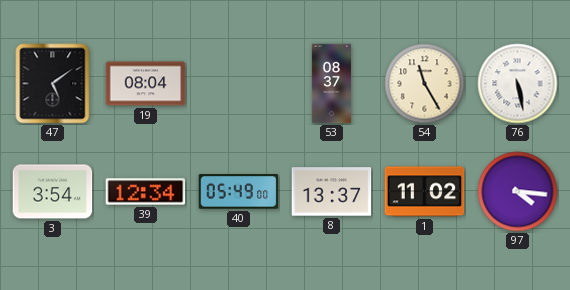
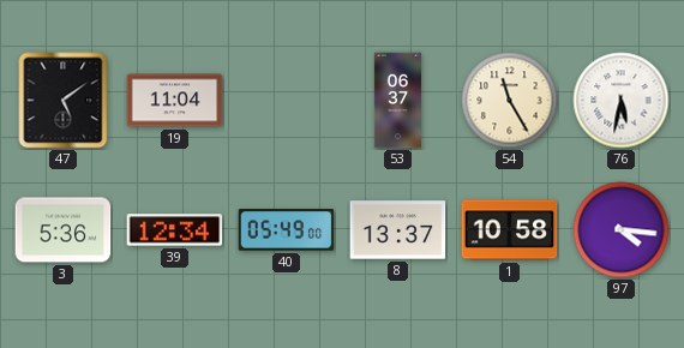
19: 08:04 -> 11:04
53: 08:37 -> 06:37
76: 5:28 -> 5:32
3: 3:54 -> 5:36
1: 11:02 -> 10:58
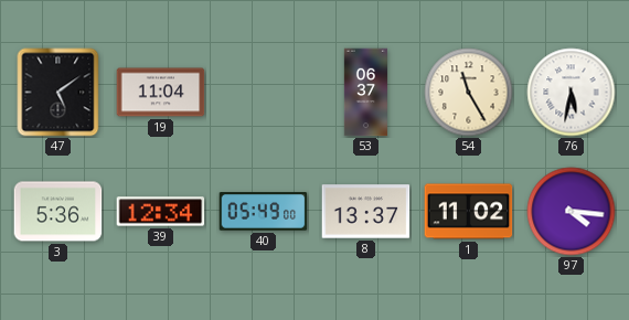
1: 10:58 -> 11:02
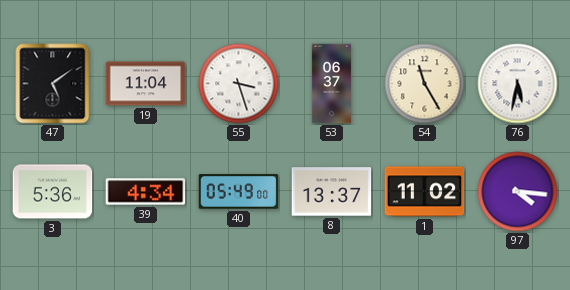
55: none -> 3:27
39: 12:34 -> 4:34
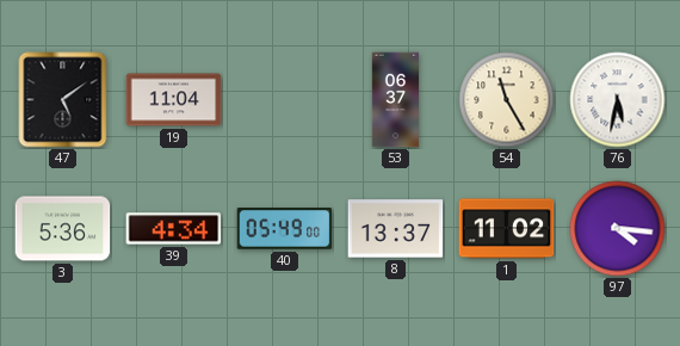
55: 3:27 -> none
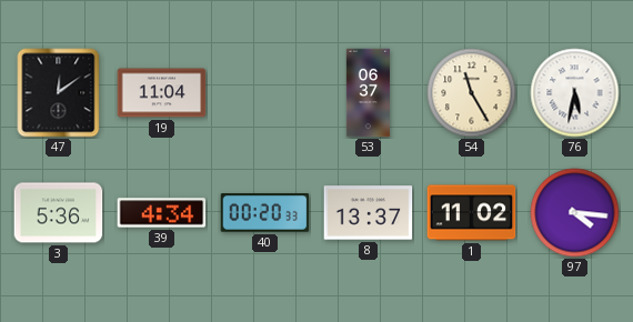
47: 5:09 -> 12:09
40: 05:49 -> 00:20
